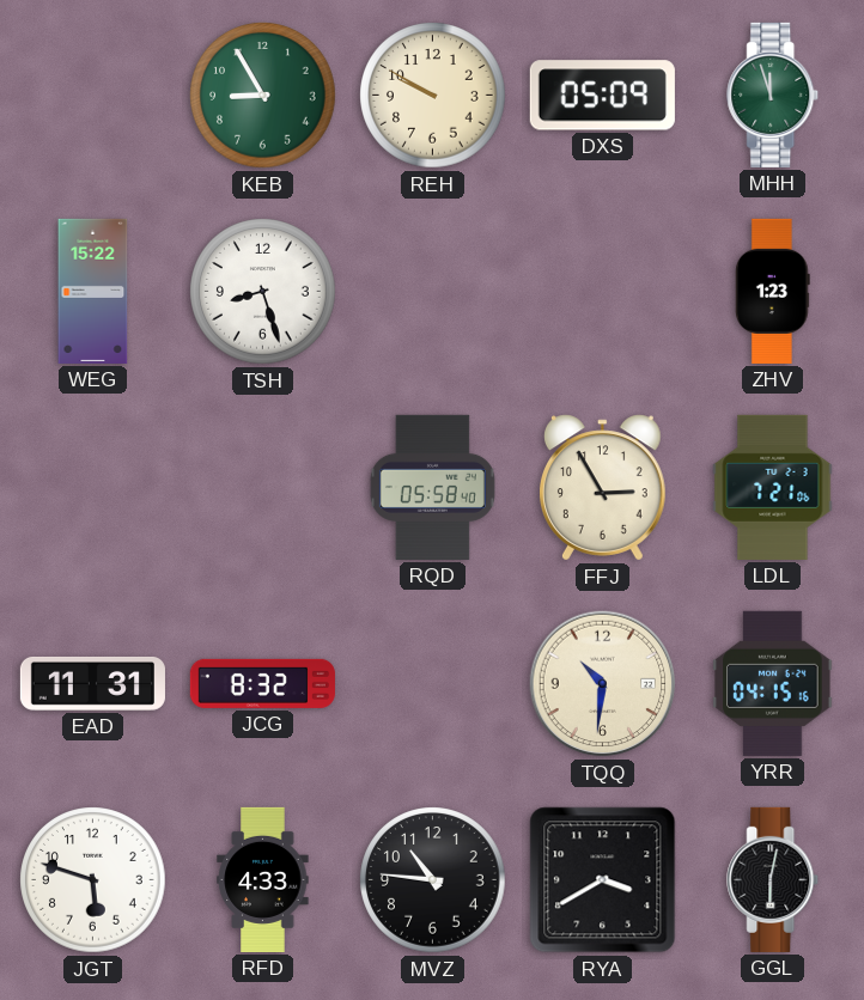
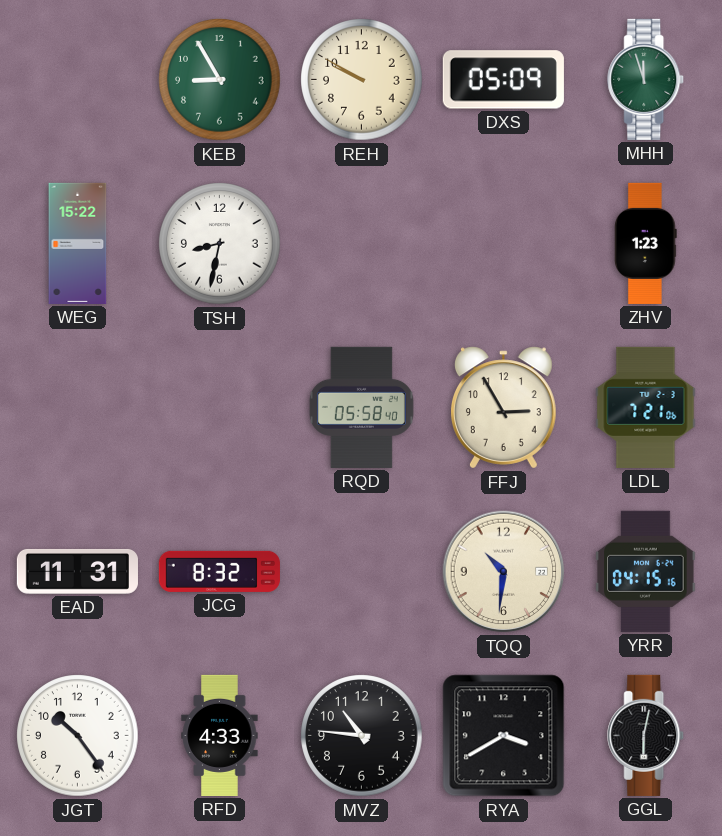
TSH: 8:27 -> 8:32
JGT: 5:48 -> 10:24
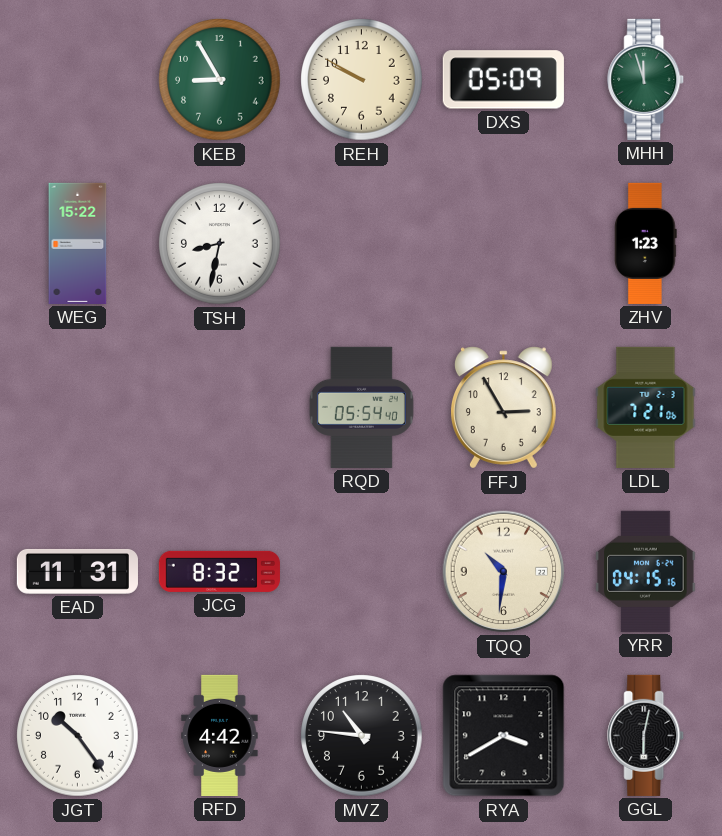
RQD: 05:58 -> 05:54
RFD: 4:33 -> 4:42
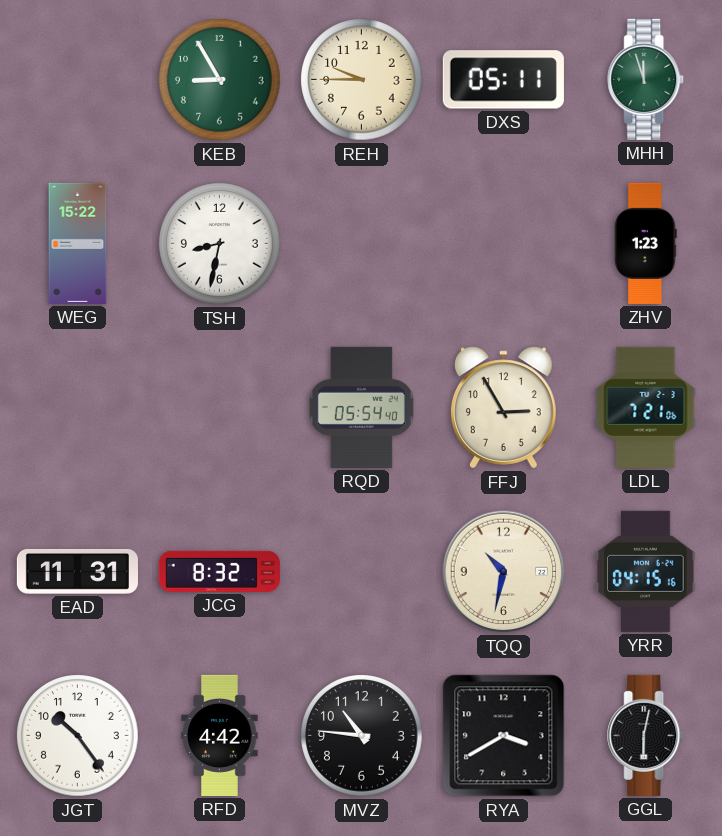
REH: 9:50 -> 9:45
DXS: 05:09 -> 05:11
TQQ: 10:31 -> 10:32
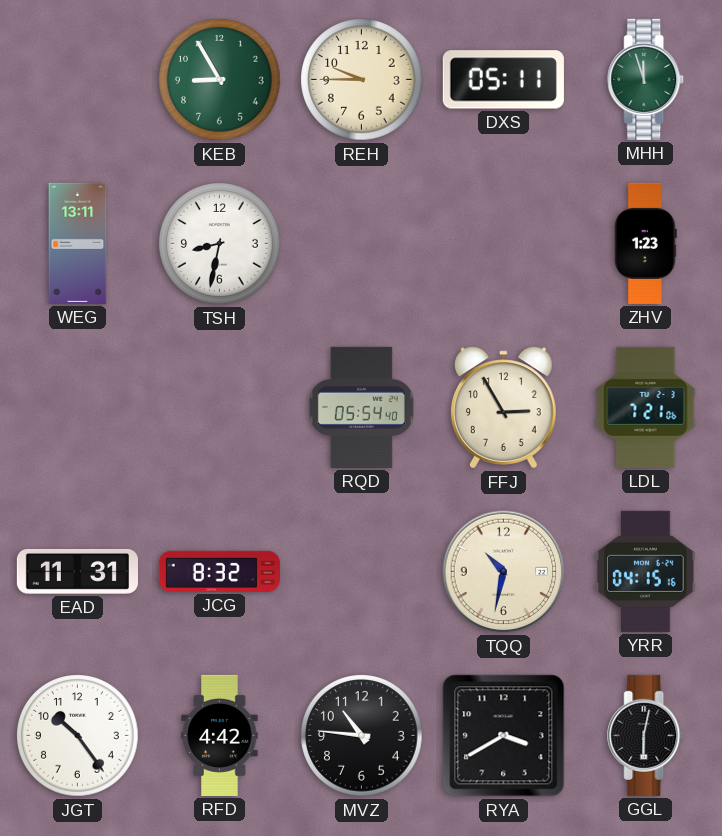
WEG: 15:22 -> 13:11
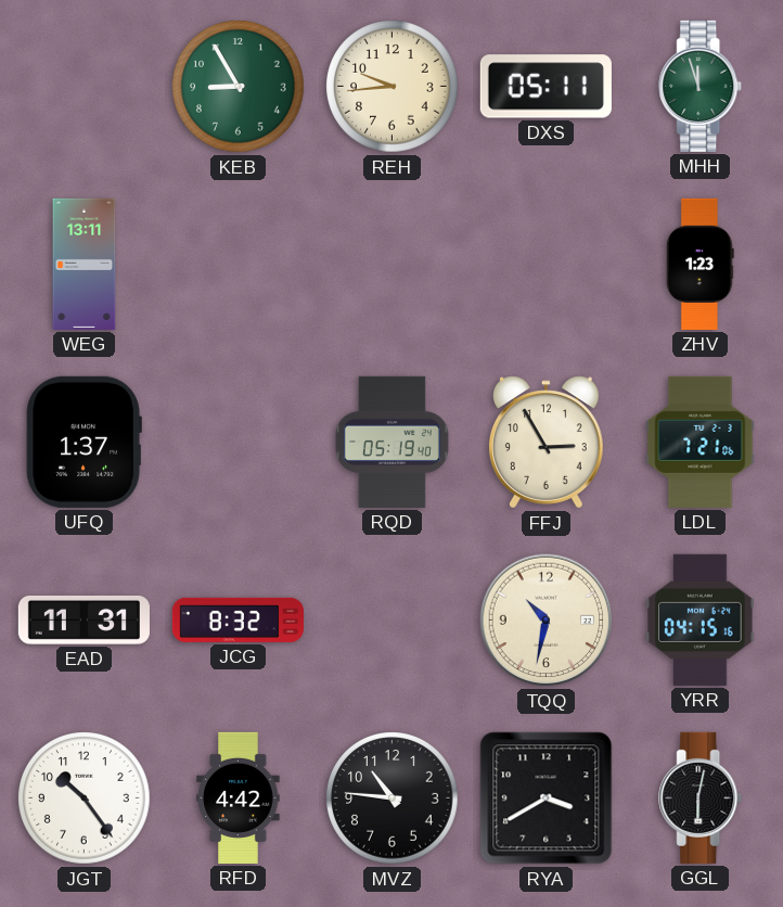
REH: 9:45 -> 9:44
TSH: 8:32 -> none
UFQ: none -> 1:37
RQD: 05:54 -> 05:19
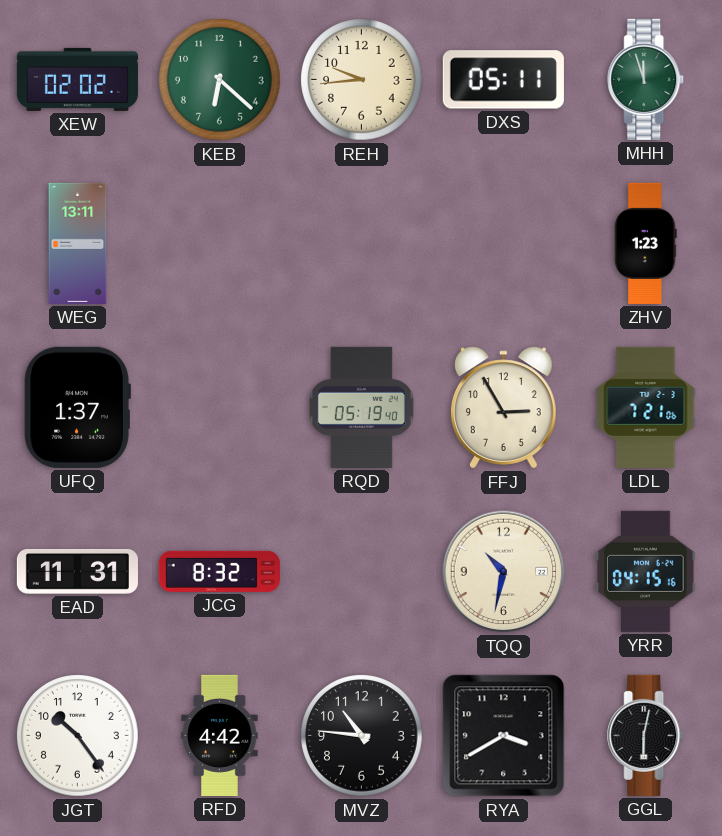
XEW: none -> 02:02
KEB: 8:55 -> 6:22
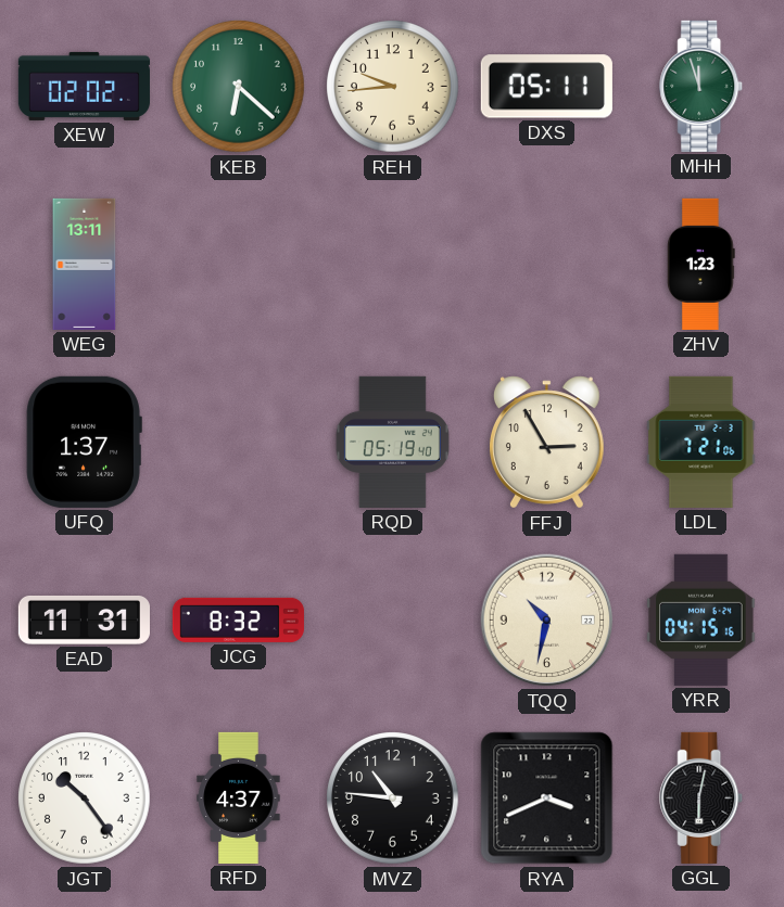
RFD: 4:42 -> 4:37
RYA: 3:40 -> 3:41
